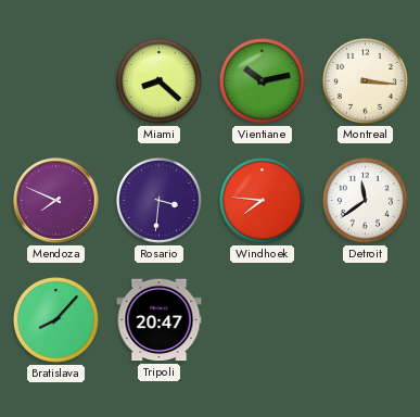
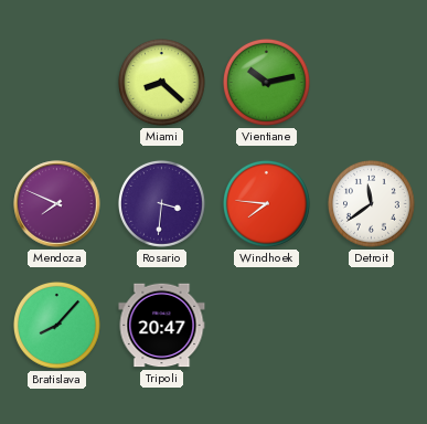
Montreal: 3:16 -> none
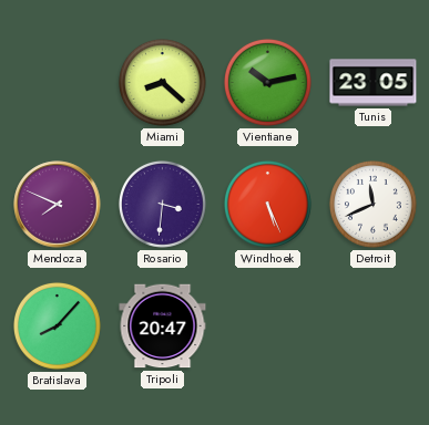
Tunis: none -> 23:05
Windhoek: 7:46 -> 5:26
Detroit: 11:39 -> 11:41
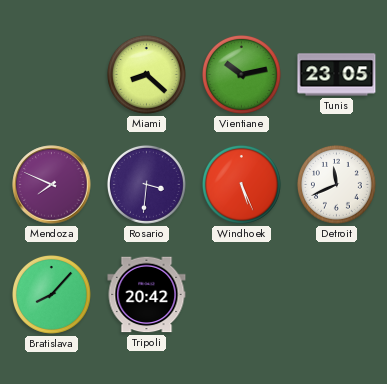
Tripoli: 20:47 -> 20:42
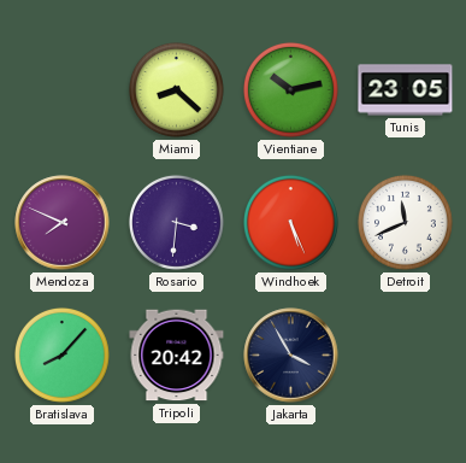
Jakarta: none -> 3:55
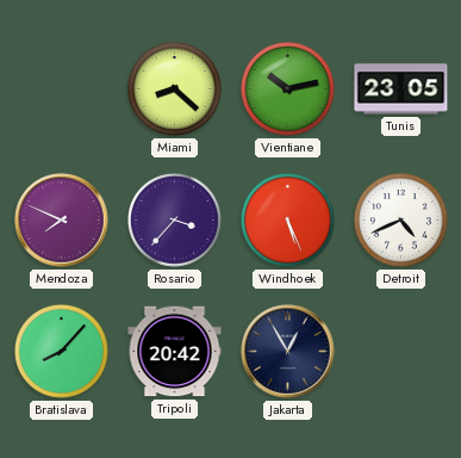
Rosario: 3:31 -> 3:37
Detroit: 11:41 -> 4:41
Jakarta: 3:55 -> 12:55
